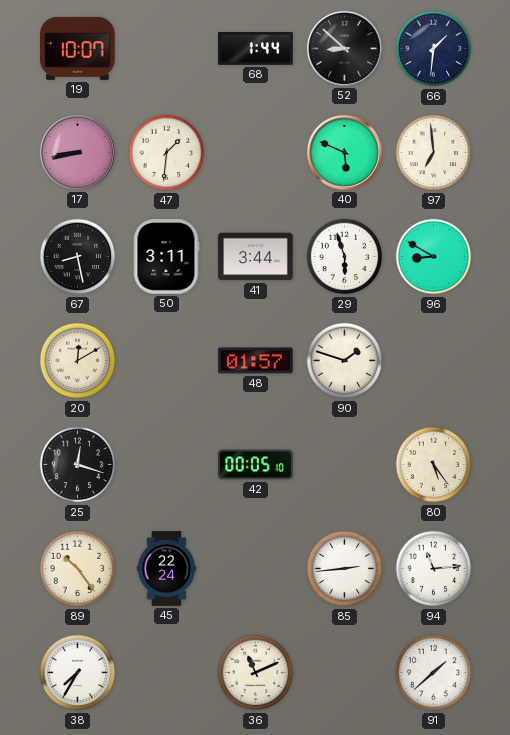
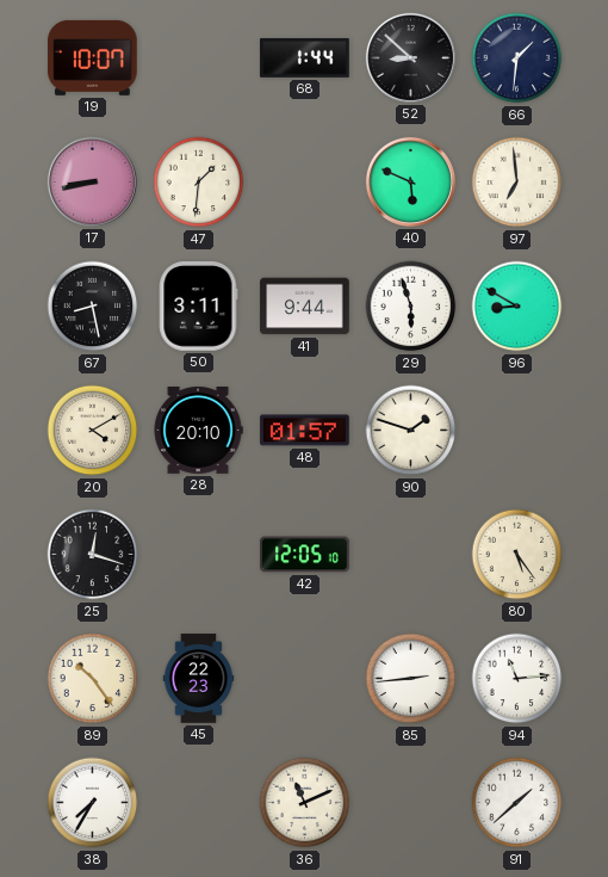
41: 3:44 -> 9:44
20: 12:10 -> 4:10
28: none -> 20:10
42: 00:05 -> 12:05
45: 22:24 -> 22:23
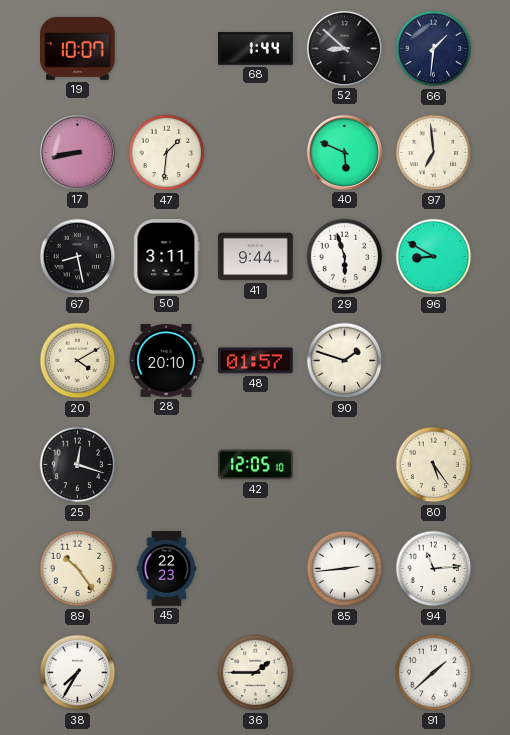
36: 11:11 -> 1:45
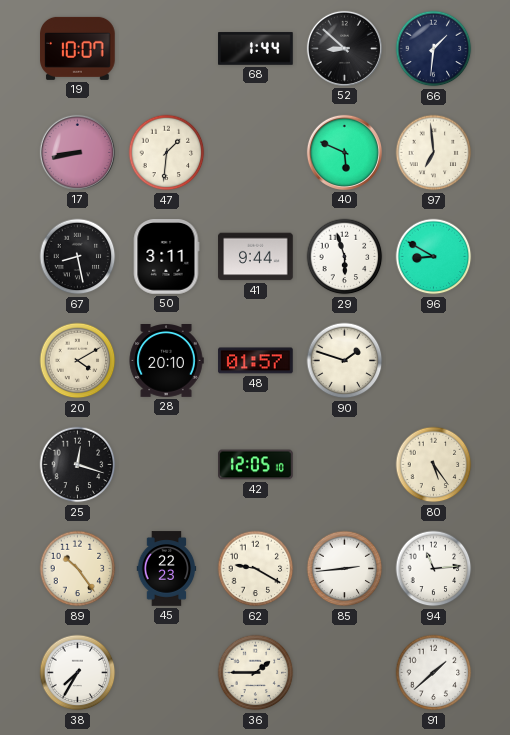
62: none -> 9:20
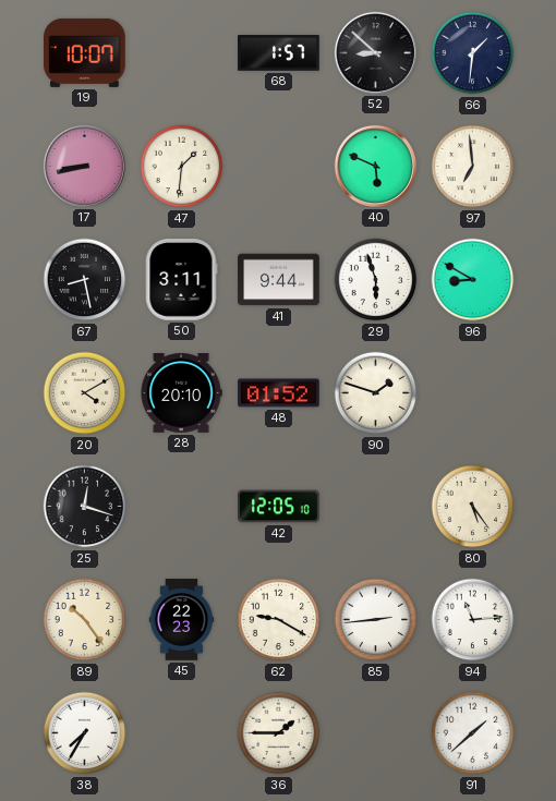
68: 1:44 -> 1:57
48: 01:57 -> 01:52
